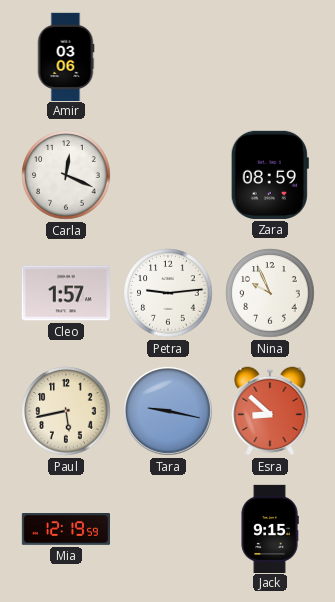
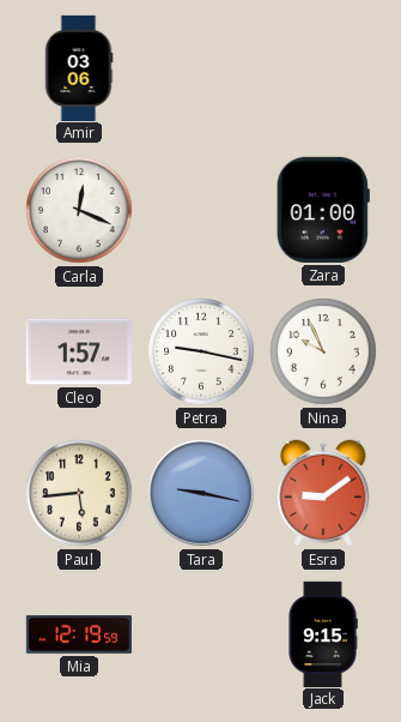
Zara: 08:59 -> 01:00
Petra: 9:14 -> 9:17
Paul: 5:43 -> 5:44
Esra: 8:52 -> 9:09
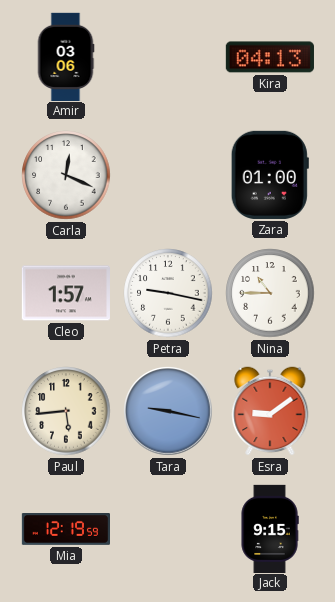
Kira: none -> 04:13
Nina: 9:56 -> 10:45
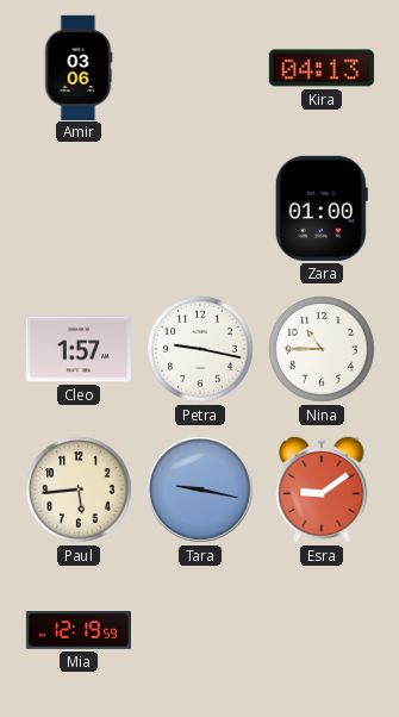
Carla: 12:19 -> none
Jack: 9:15 -> none
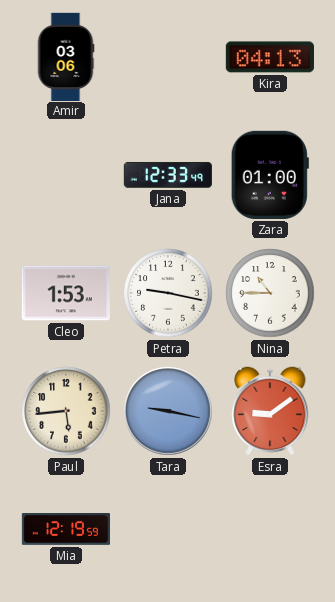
Jana: none -> 12:33
Cleo: 1:57 -> 1:53
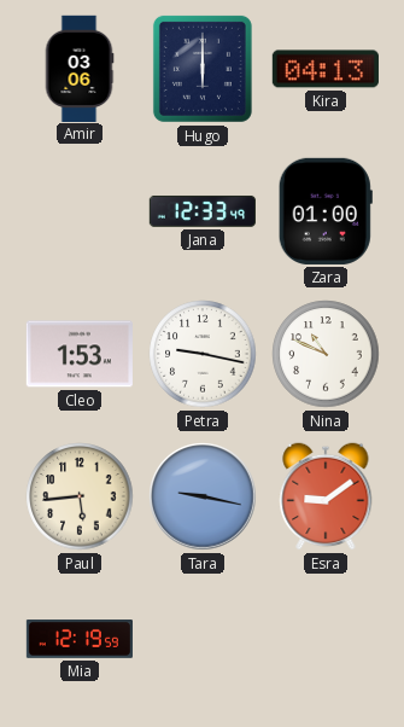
Hugo: none -> 6:00
Nina: 10:45 -> 10:49
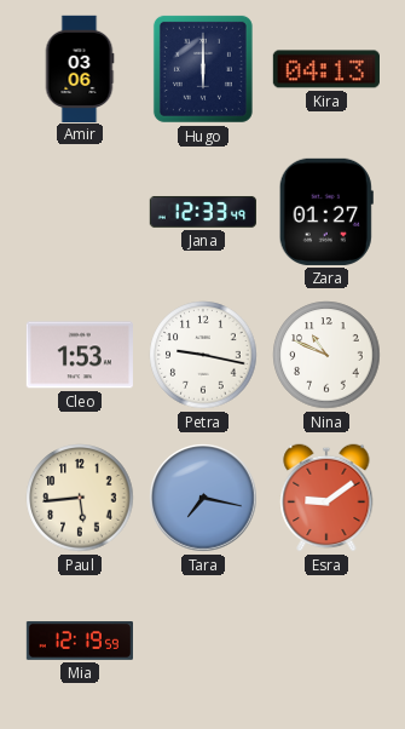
Zara: 01:00 -> 01:27
Tara: 9:17 -> 7:17
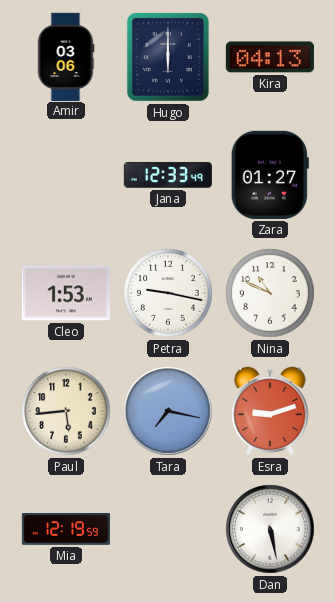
Esra: 9:09 -> 9:12
Dan: none -> 5:28
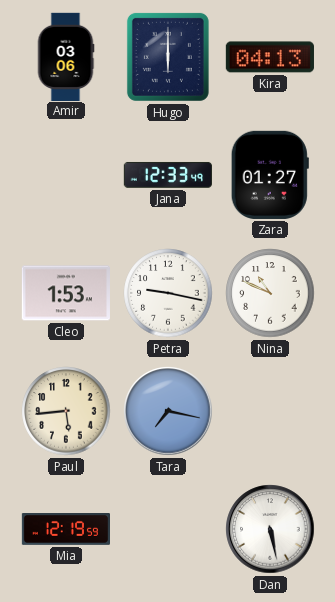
Esra: 9:12 -> none
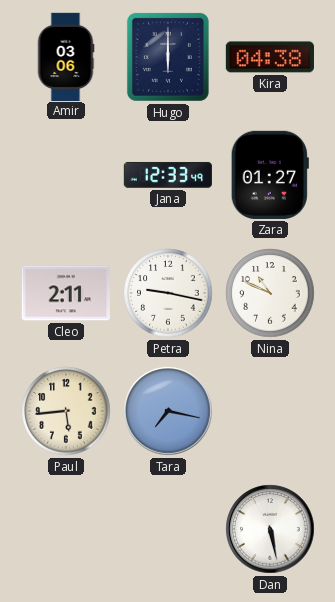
Kira: 04:13 -> 04:38
Cleo: 1:53 -> 2:11
Mia: 12:19 -> none
